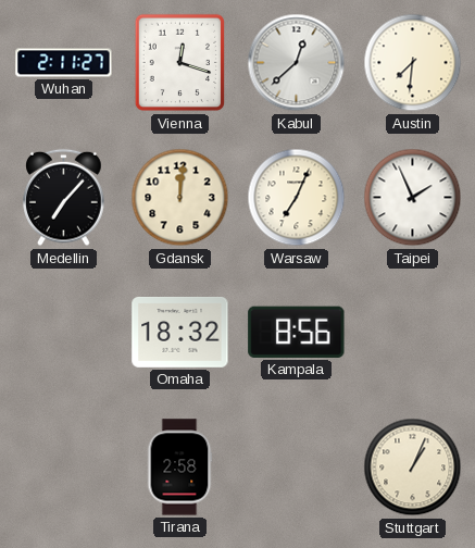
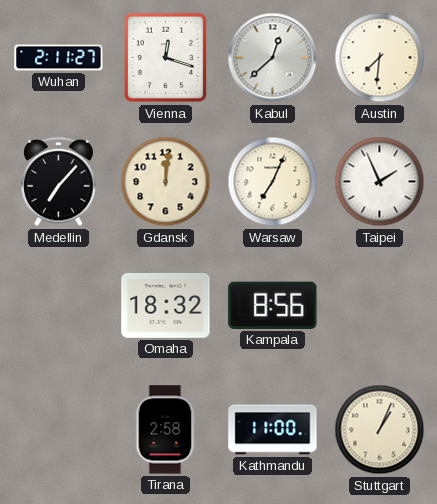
Kathmandu: none -> 11:00
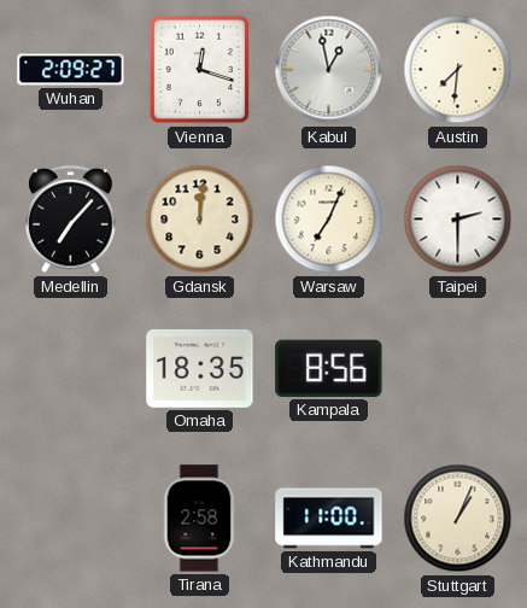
Wuhan: 2:11 -> 2:09
Kabul: 12:38 -> 12:58
Taipei: 1:56 -> 2:30
Omaha: 18:32 -> 18:35
